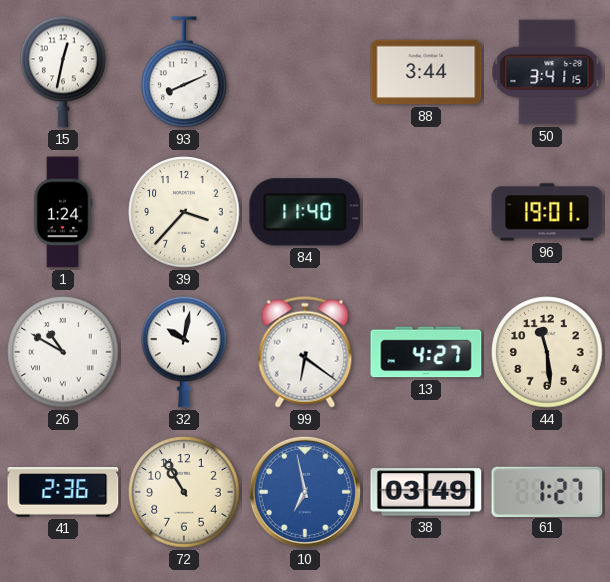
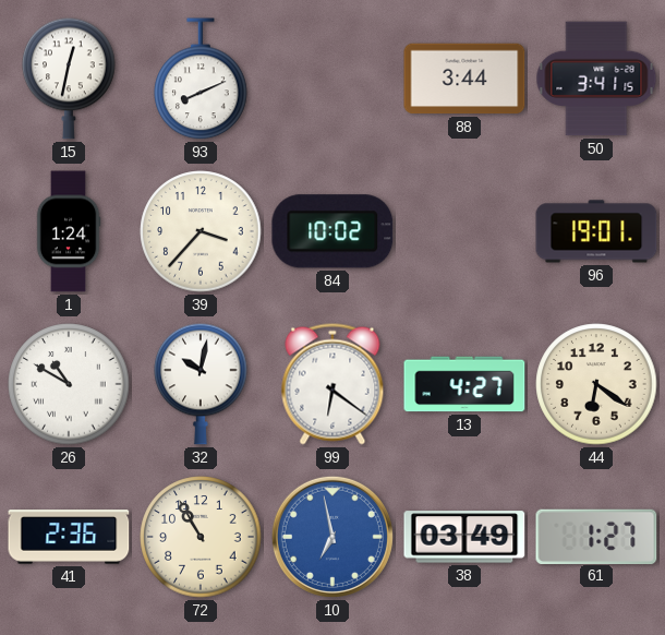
84: 11:40 -> 10:02
44: 11:29 -> 6:21
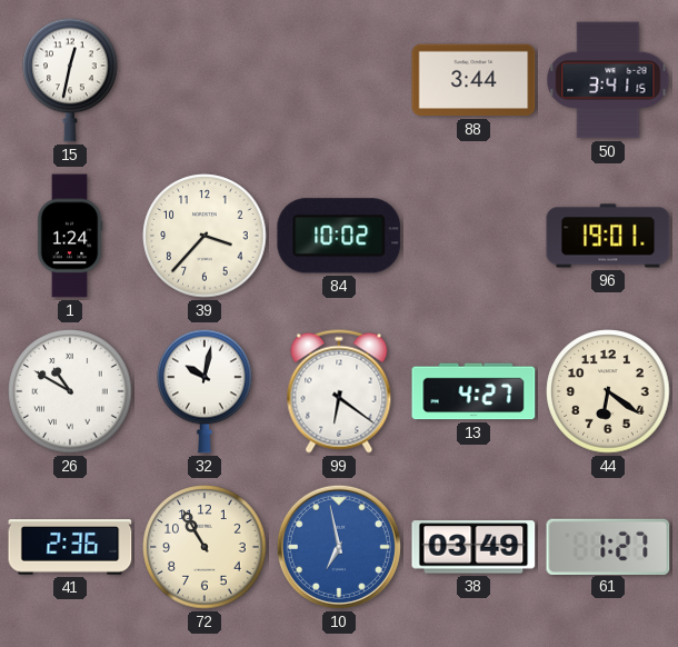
93: 8:11 -> none
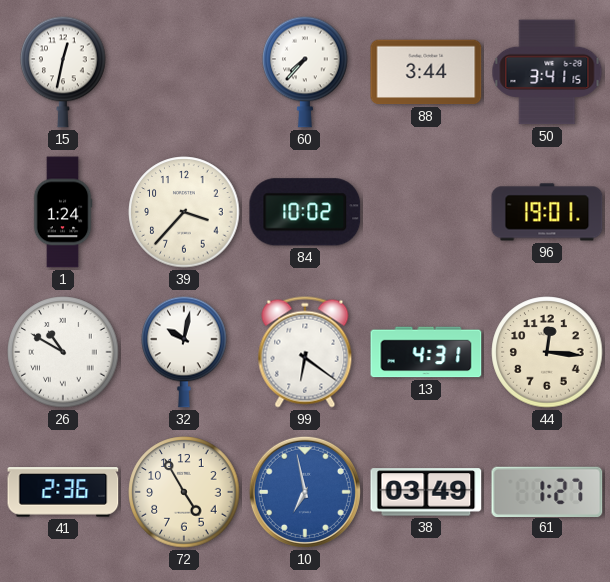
60: none -> 7:37
13: 4:27 -> 4:31
44: 6:21 -> 12:16
72: 10:55 -> 4:55
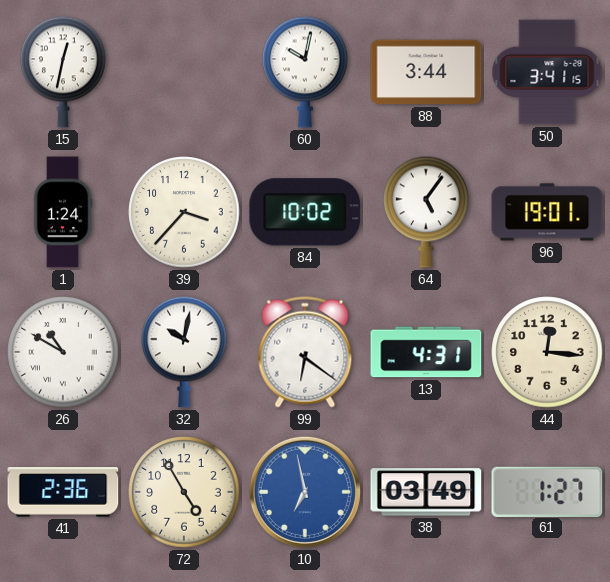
60: 7:37 -> 10:02
64: none -> 5:06
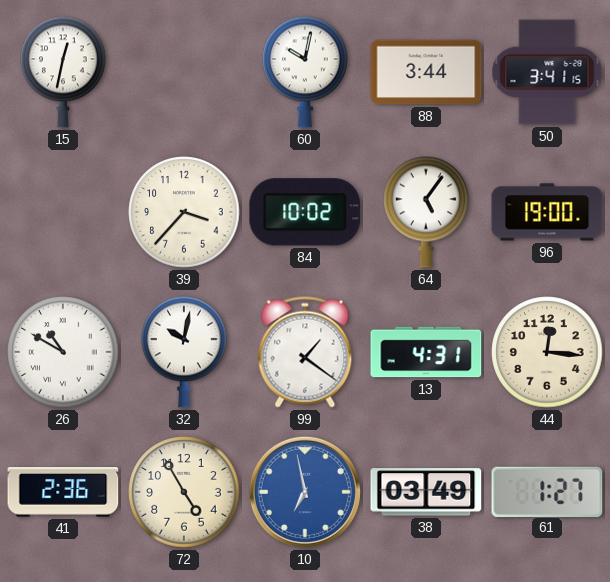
1: 1:24 -> none
96: 19:01 -> 19:00
99: 6:21 -> 1:21
